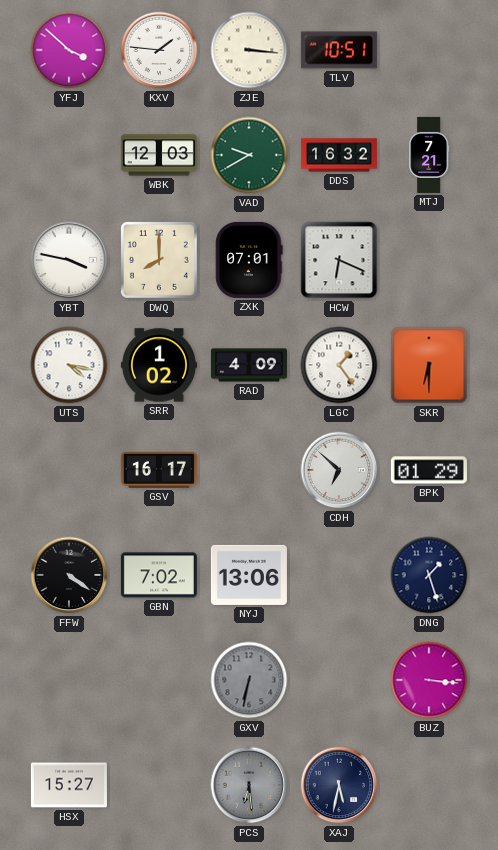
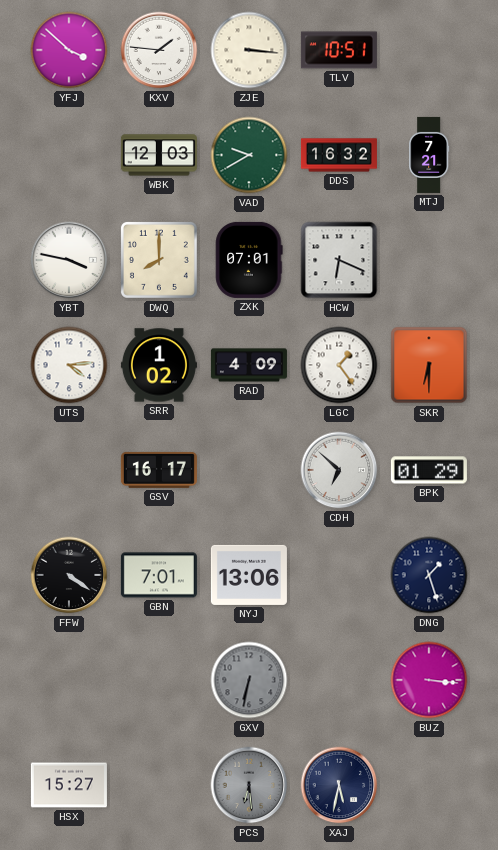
UTS: 4:17 -> 4:14
GBN: 7:02 -> 7:01
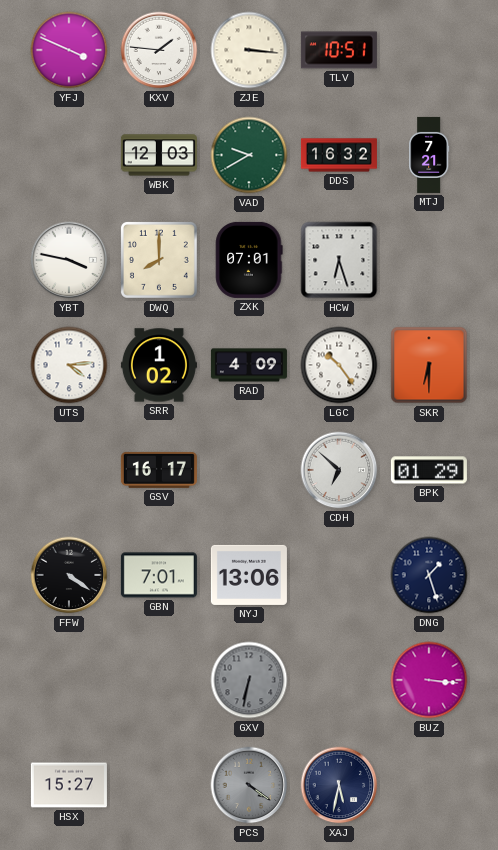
YFJ: 3:52 -> 3:49
HCW: 6:19 -> 6:27
LGC: 1:24 -> 10:24
PCS: 6:29 -> 4:21
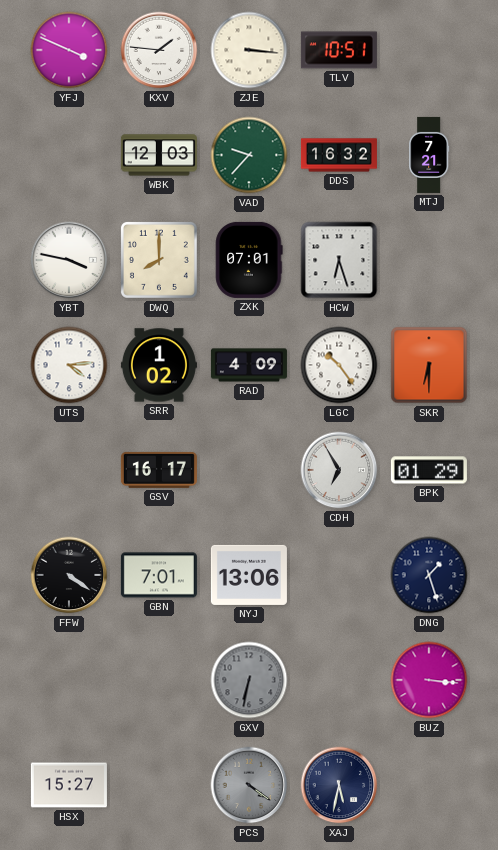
VAD: 9:40 -> 9:37
CDH: 6:52 -> 6:55
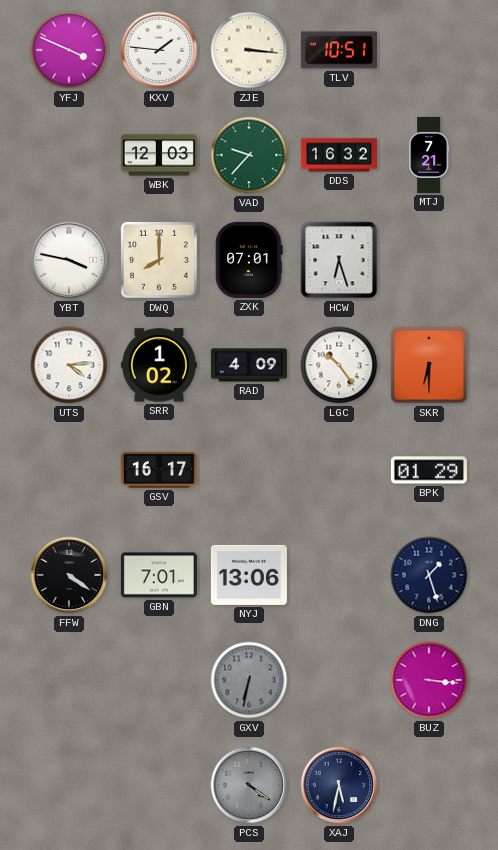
CDH: 6:55 -> none
HSX: 15:27 -> none
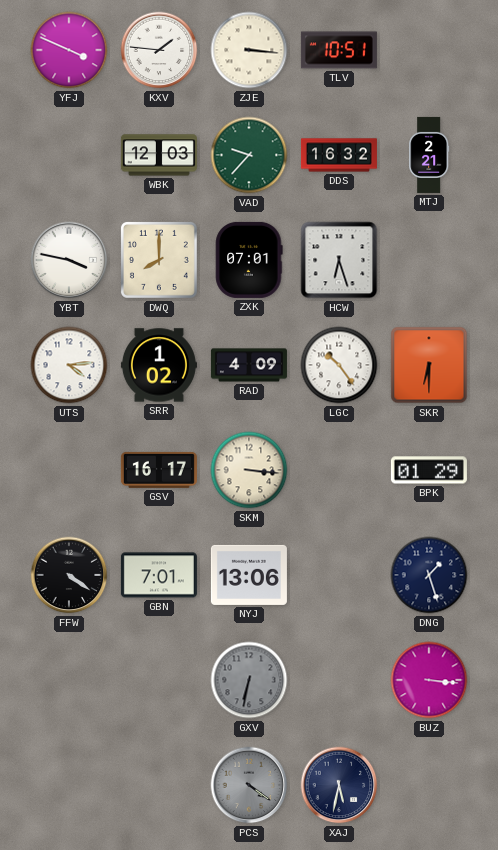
MTJ: 7:21 -> 2:21
SKM: none -> 3:16
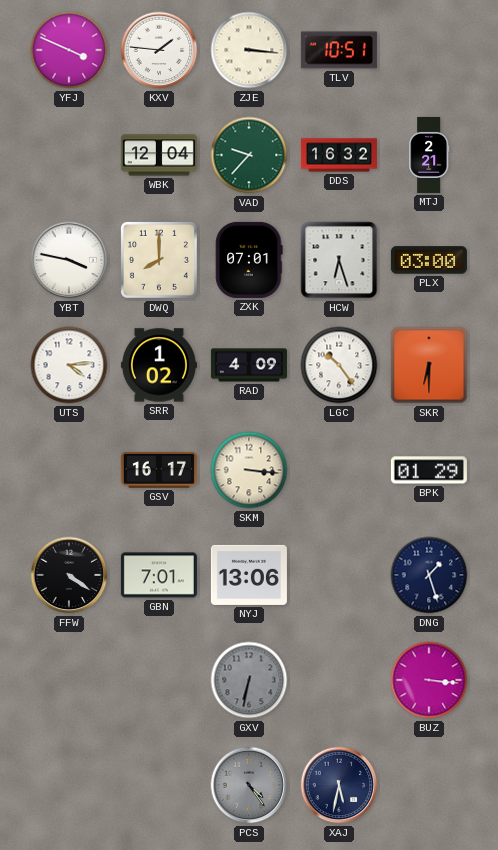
WBK: 12:03 -> 12:04
PLX: none -> 03:00
PCS: 4:21 -> 4:24
